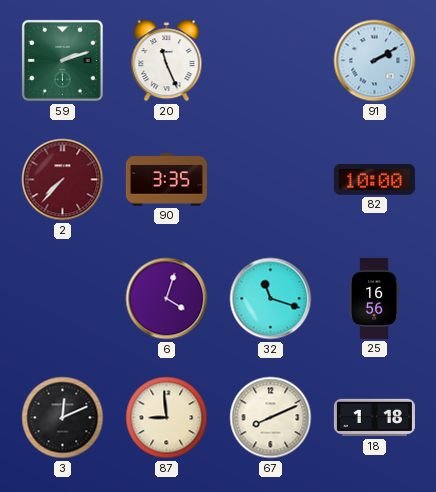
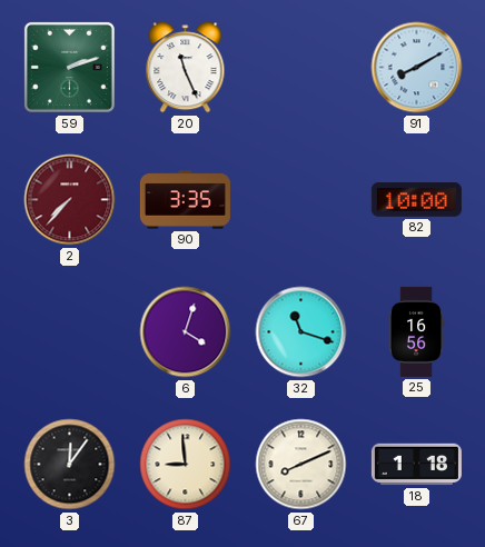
91: 2:10 -> 8:10
3: 12:11 -> 12:06
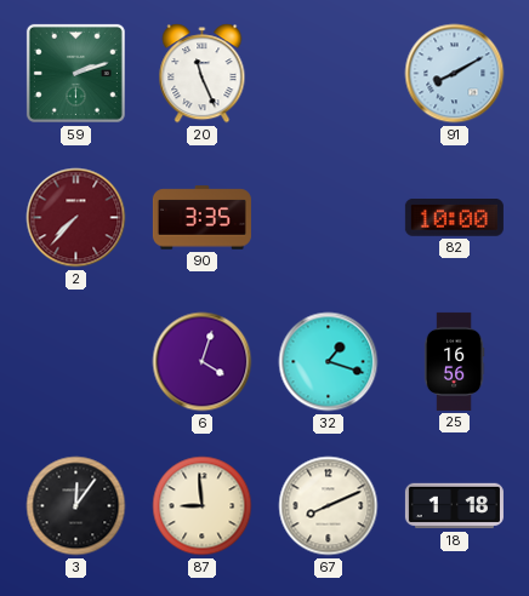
32: 11:18 -> 1:18
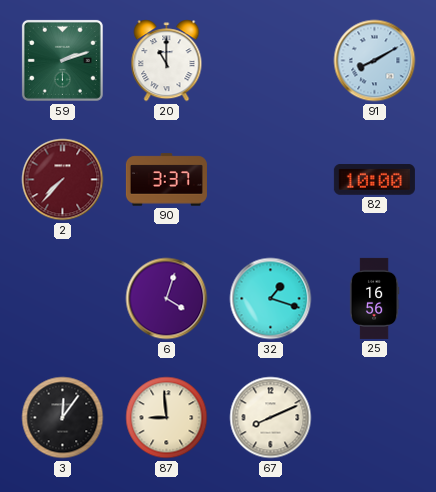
20: 11:26 -> 11:00
90: 3:35 -> 3:37
18: 1:18 -> none
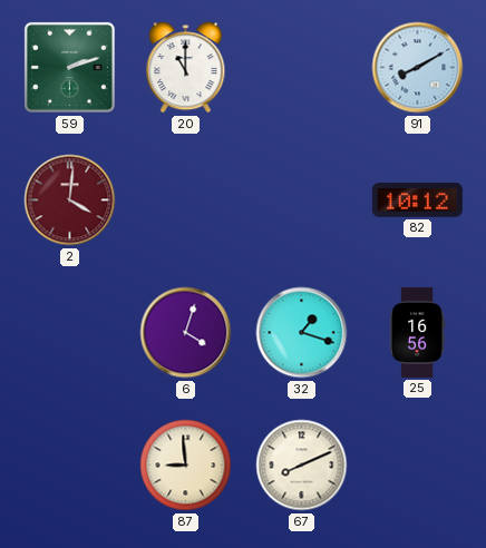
2: 7:37 -> 4:01
90: 3:37 -> none
82: 10:00 -> 10:12
3: 12:06 -> none
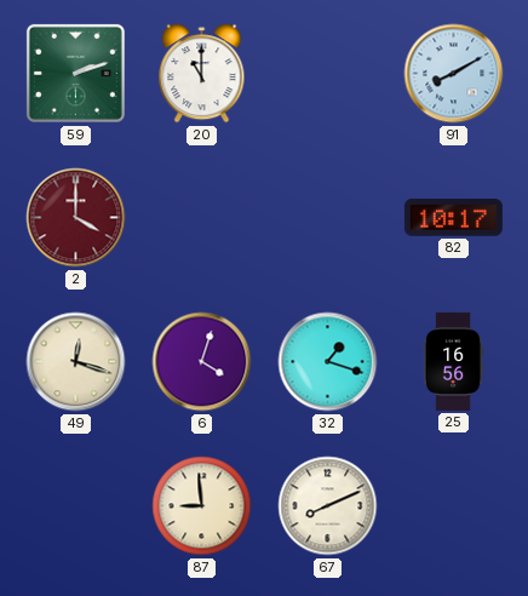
2: 4:01 -> 4:00
82: 10:12 -> 10:17
49: none -> 12:18
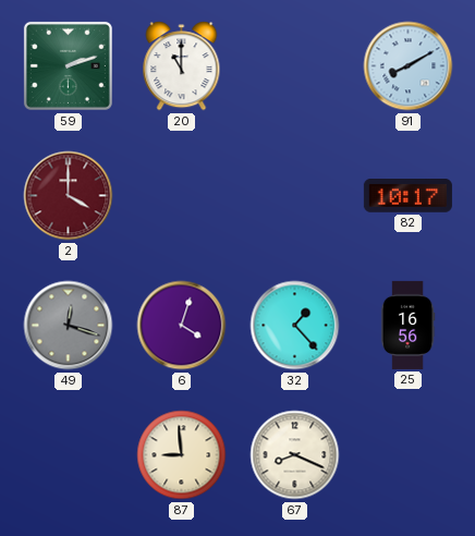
49 dial: cream -> grey
32: 1:18 -> 1:23
67: 8:11 -> 8:19
